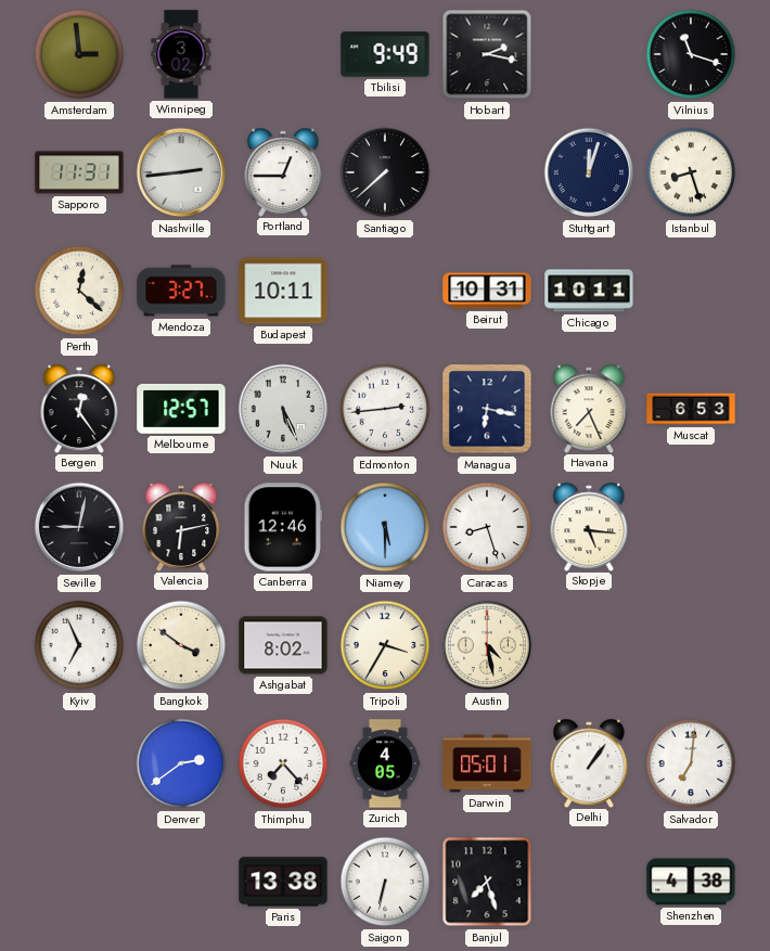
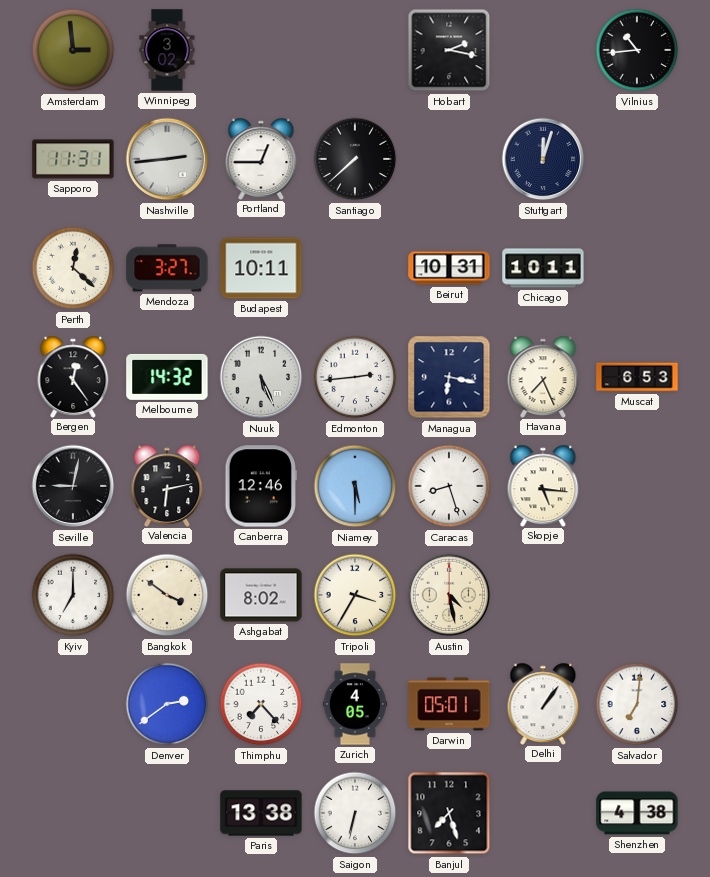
Tbilisi: 9:49 -> none
Vilnius: 11:18 -> 10:44
Istanbul: 8:27 -> none
Melbourne: 12:57 -> 14:32
Kyiv: 6:56 -> 7:00
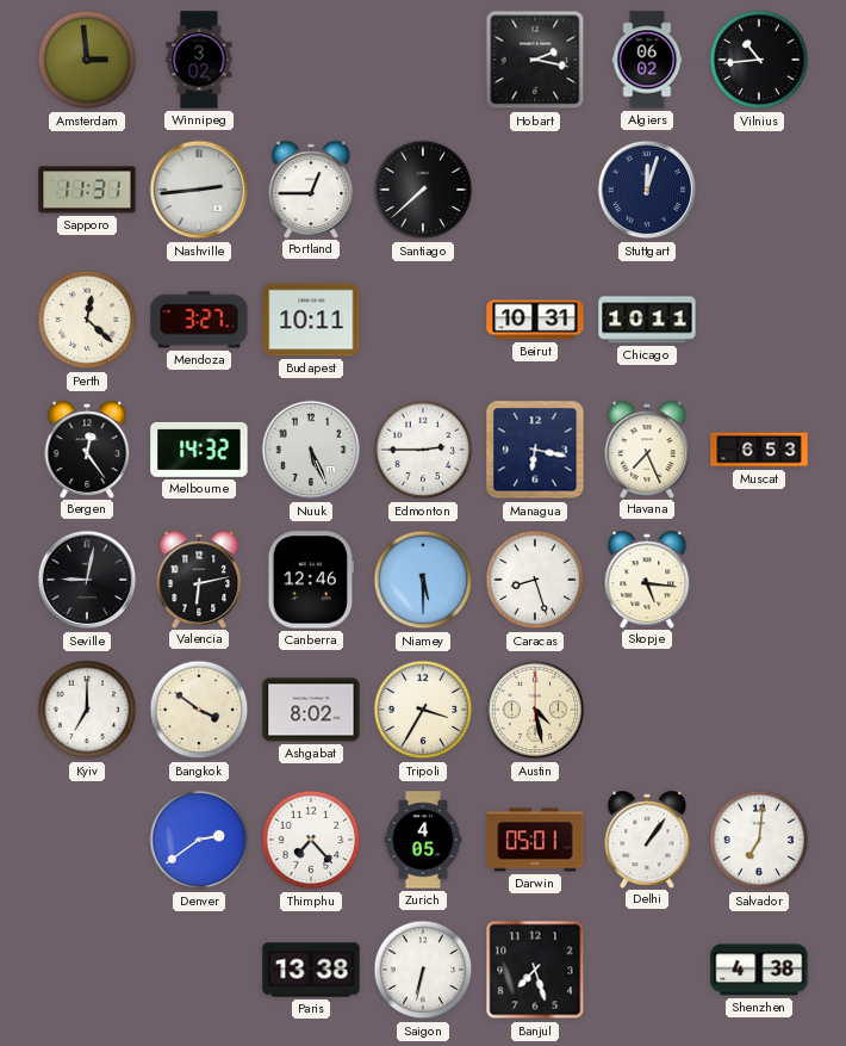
Algiers: none -> 06:02
Edmonton: 2:44 -> 2:45
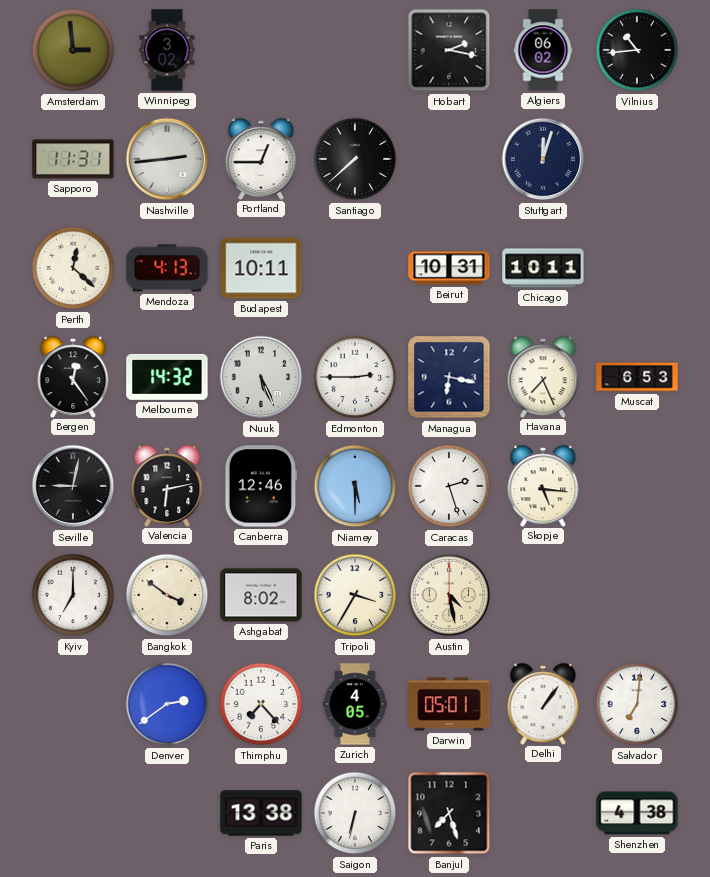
Mendoza: 3:27 -> 4:13
Caracas: 8:27 -> 2:27
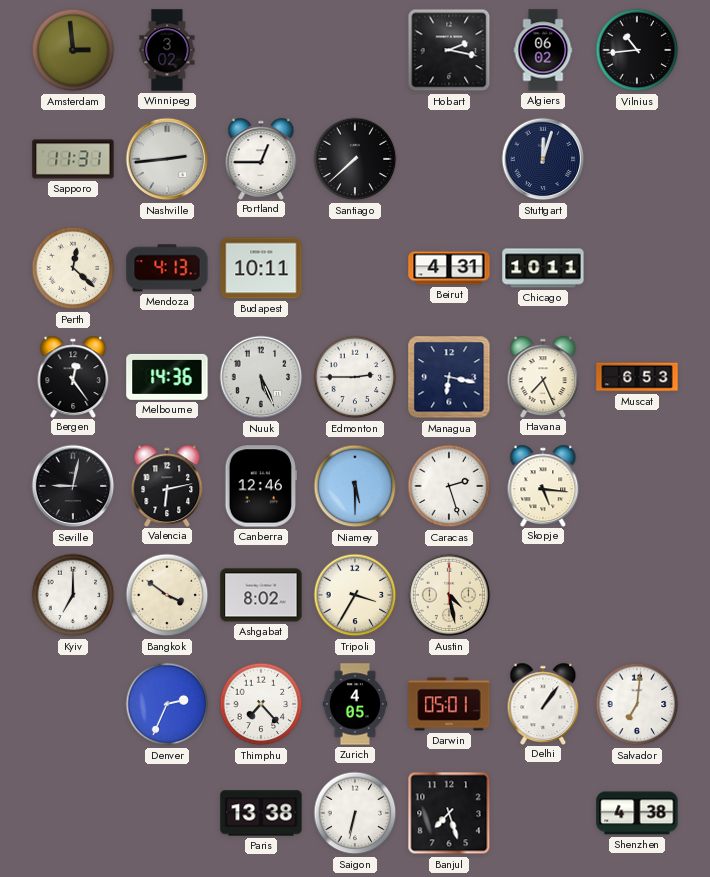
Beirut: 10:31 -> 4:31
Melbourne: 14:32 -> 14:36
Denver: 2:39 -> 2:34
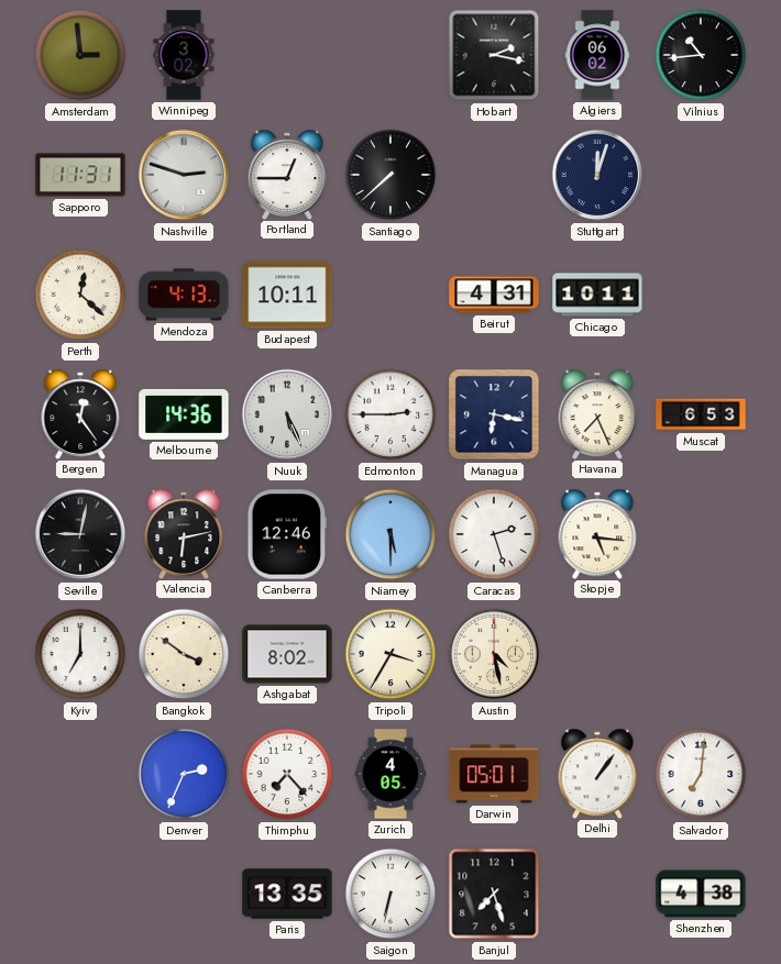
Nashville: 2:44 -> 2:48
Paris: 13:38 -> 13:35
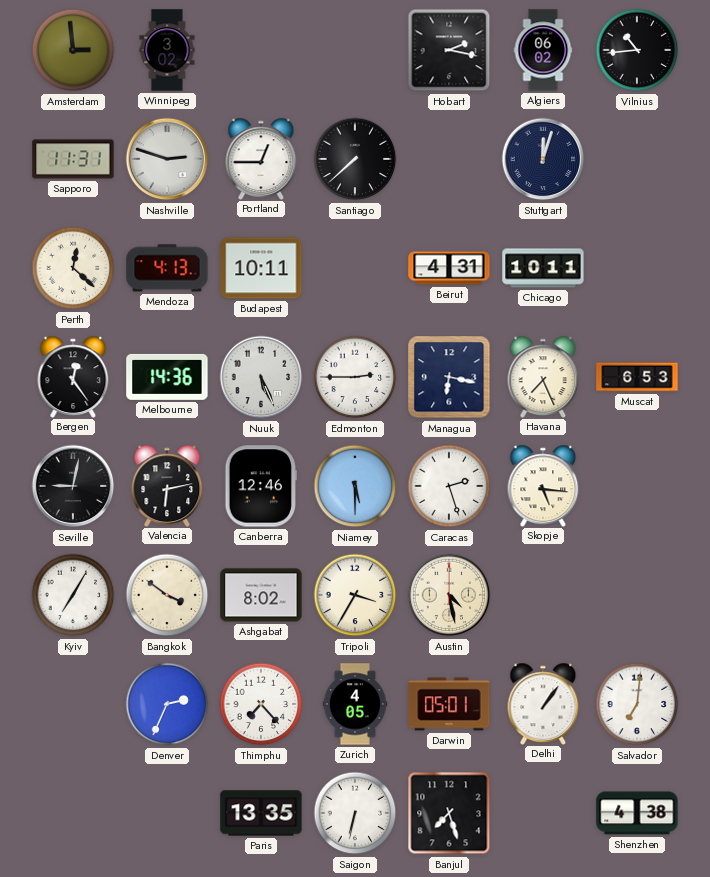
Kyiv: 7:00 -> 7:05
